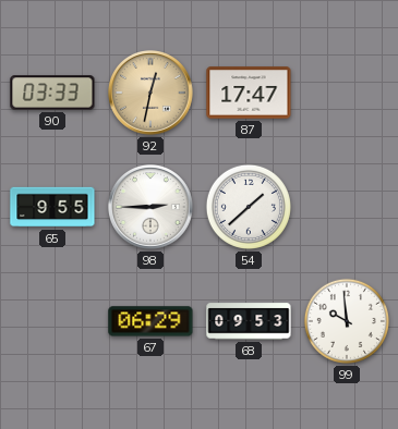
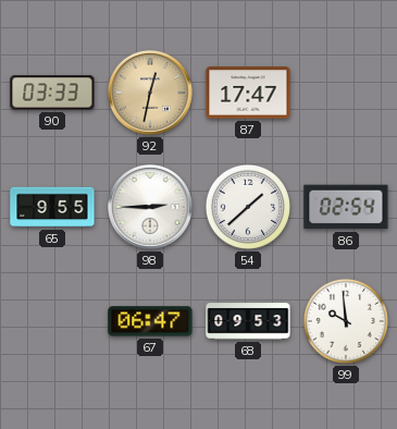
86: none -> 02:54
67: 06:29 -> 06:47
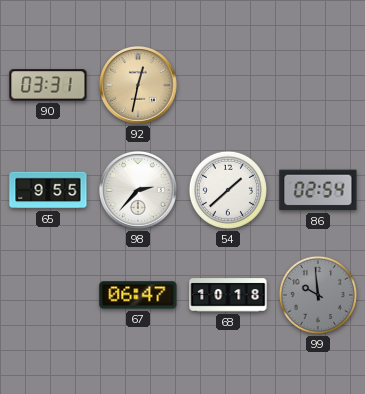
90: 03:33 -> 03:31
87: 17:47 -> none
98: 2:45 -> 2:37
68: 09:53 -> 10:18
99 dial: white -> grey
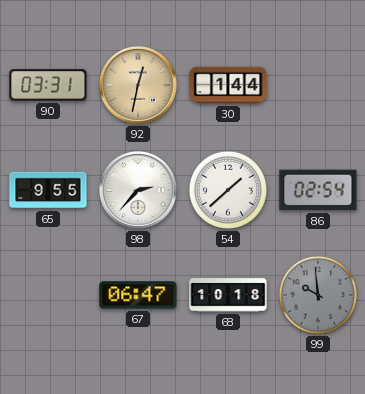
30: none -> 1:44
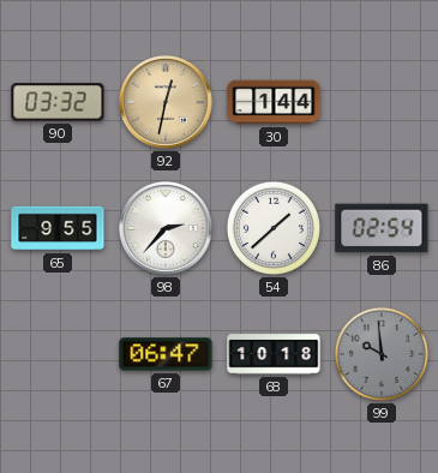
90: 03:31 -> 03:32
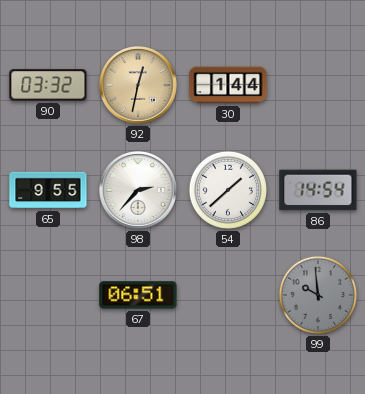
86: 02:54 -> 14:54
67: 06:47 -> 06:51
68: 10:18 -> none
